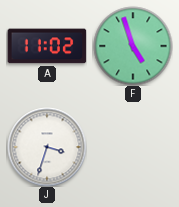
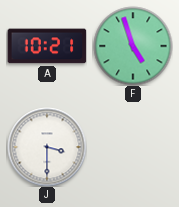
A: 11:02 -> 10:21
J: 3:33 -> 3:30
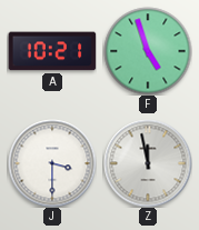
Z: none -> 11:58
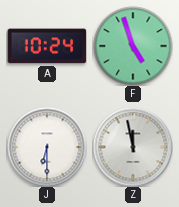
A: 10:21 -> 10:24
J: 3:30 -> 6:30
